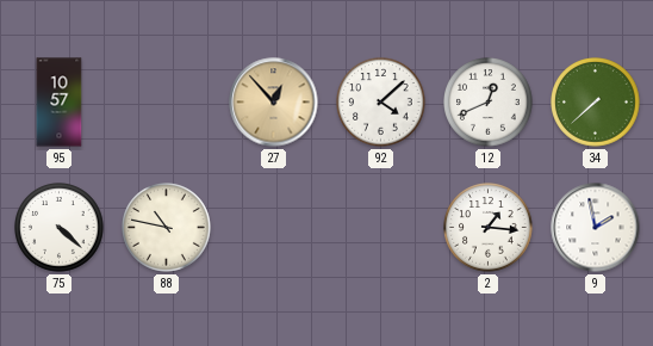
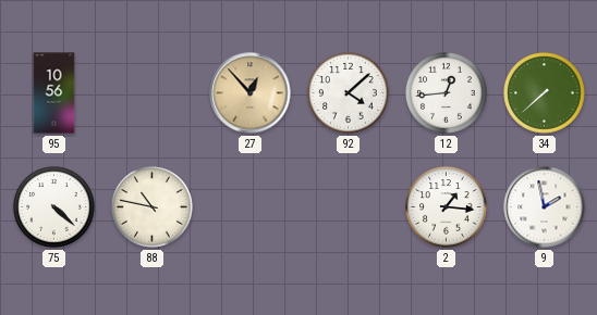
95: 10:57 -> 10:56
12: 12:41 -> 12:44
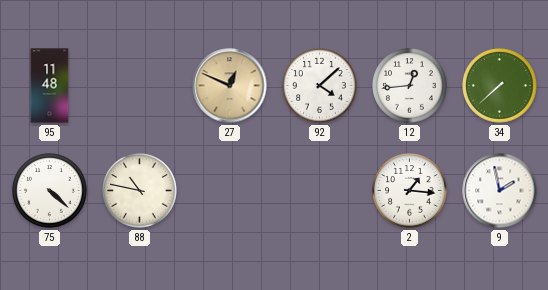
95: 10:56 -> 11:48
27: 12:53 -> 12:49
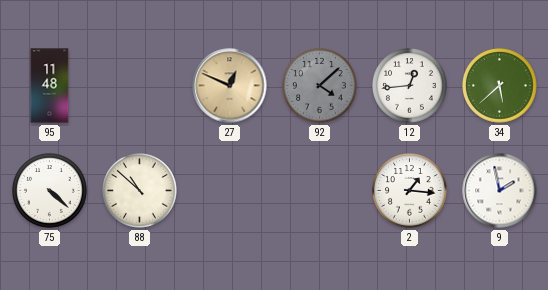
92 dial: white -> grey
34: 7:38 -> 5:38
88: 10:47 -> 10:52
